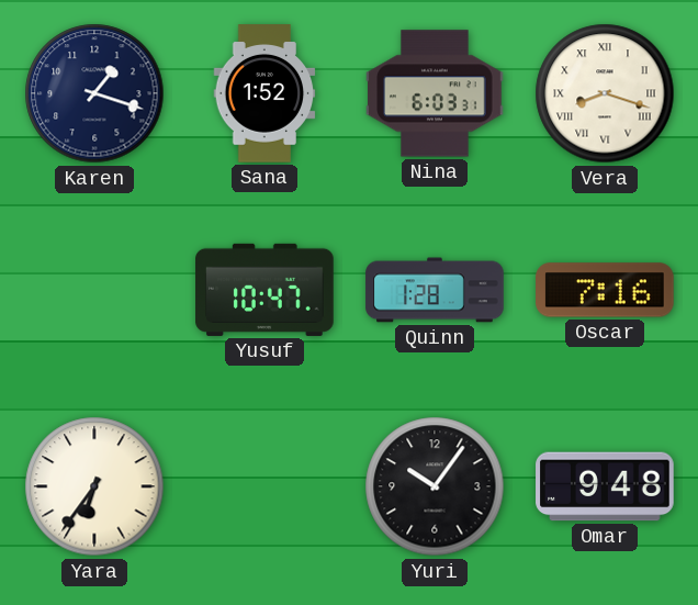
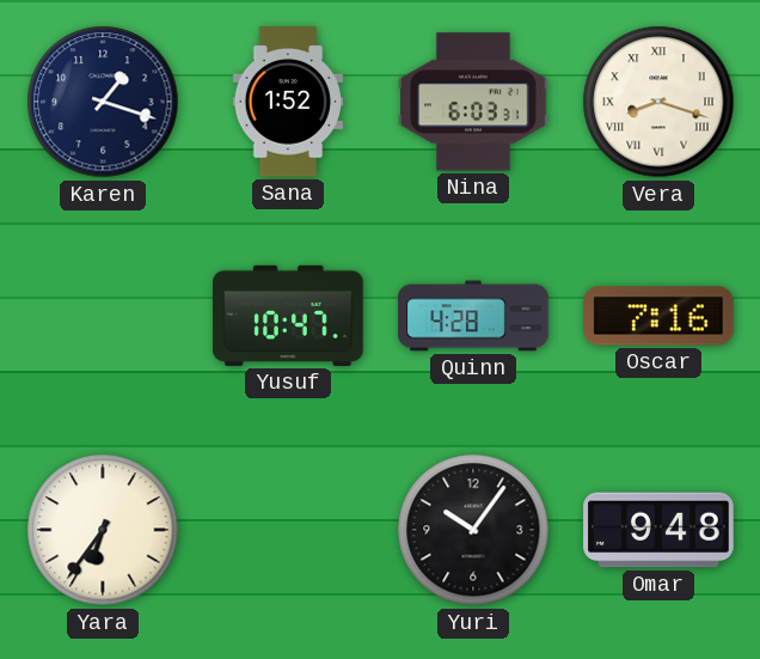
Quinn: 1:28 -> 4:28
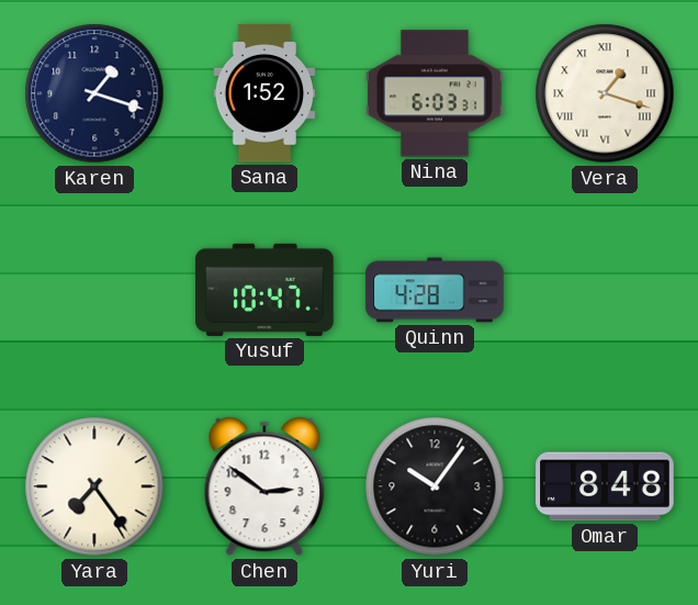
Vera: 8:18 -> 1:18
Oscar: 7:16 -> none
Yara: 6:36 -> 7:24
Chen: none -> 2:51
Omar: 9:48 -> 8:48
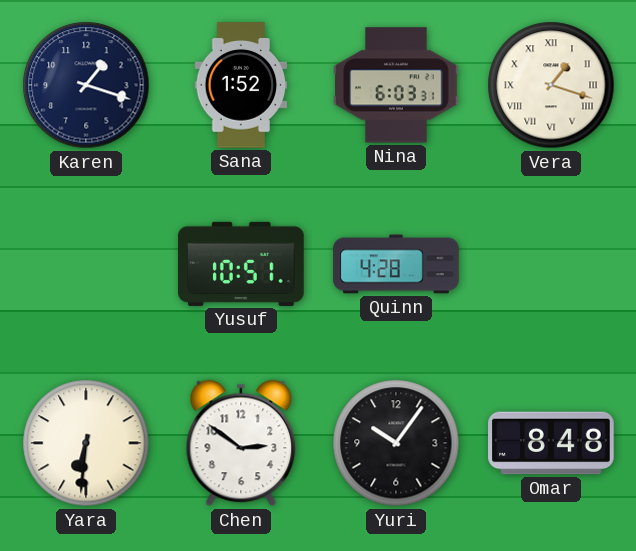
Yusuf: 10:47 -> 10:51
Yara: 7:24 -> 6:31
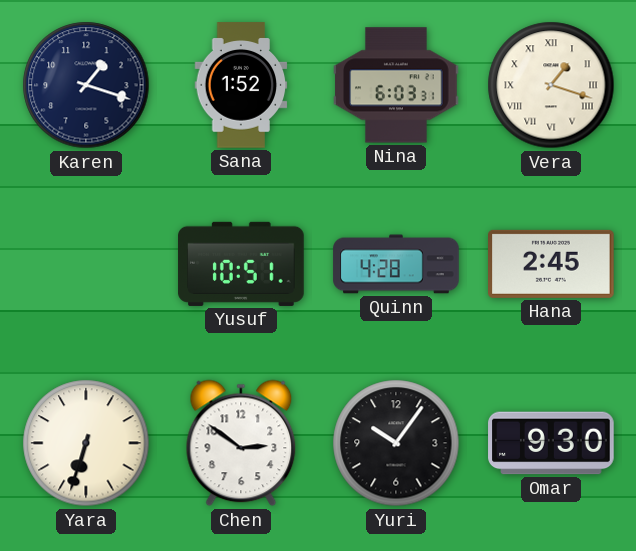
Hana: none -> 2:45
Yara: 6:31 -> 6:33
Omar: 8:48 -> 9:30
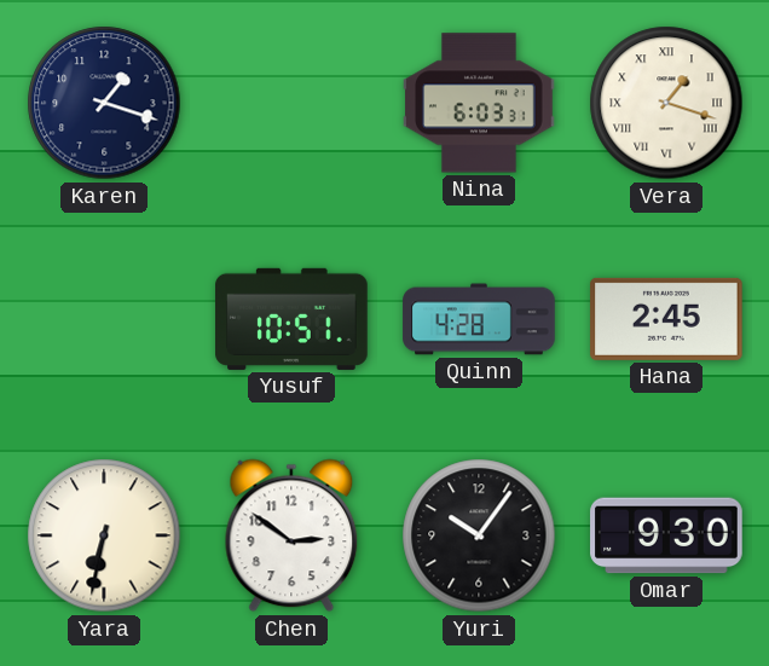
Sana: 1:52 -> none
Yara: 6:33 -> 6:32
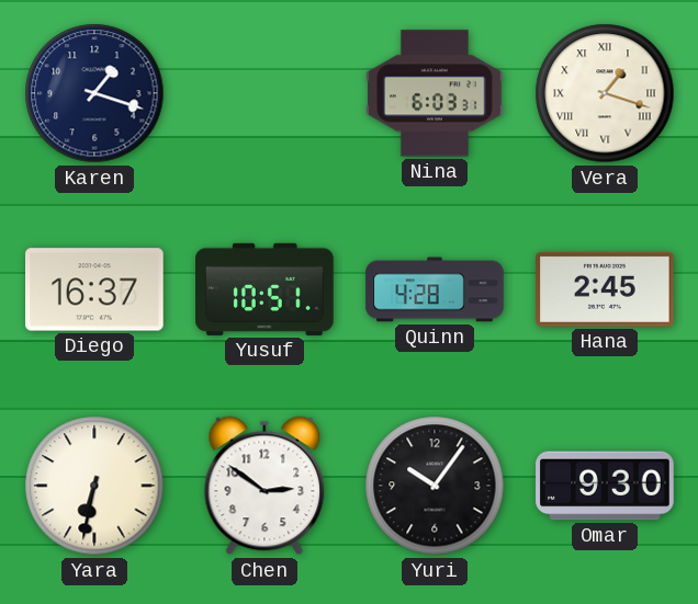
Diego: none -> 16:37
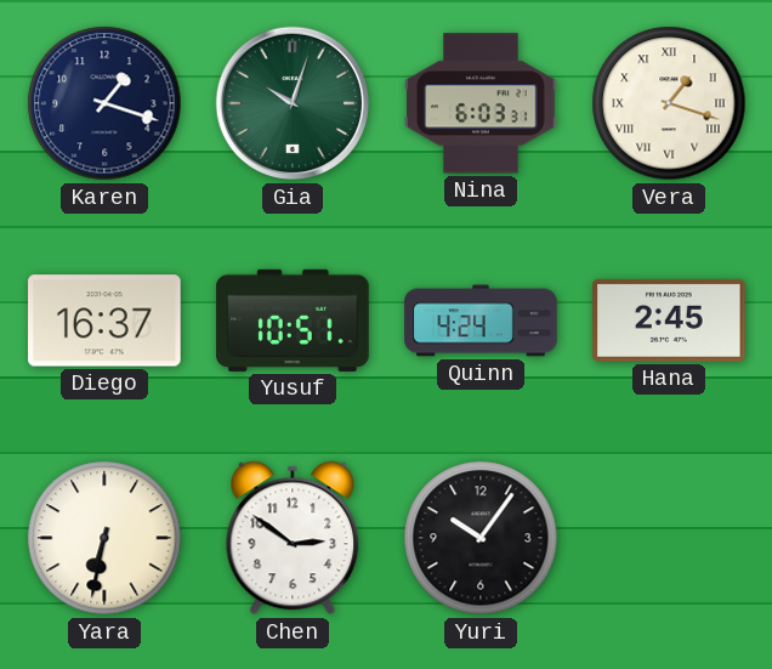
Gia: none -> 10:03
Quinn: 4:28 -> 4:24
Omar: 9:30 -> none
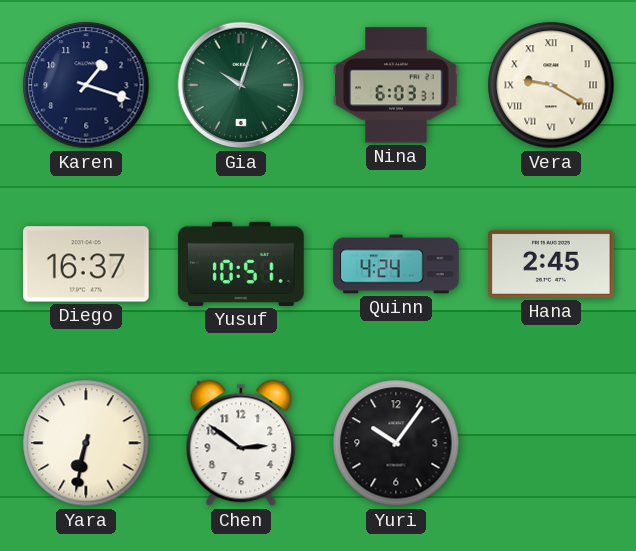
Vera: 1:18 -> 9:20
